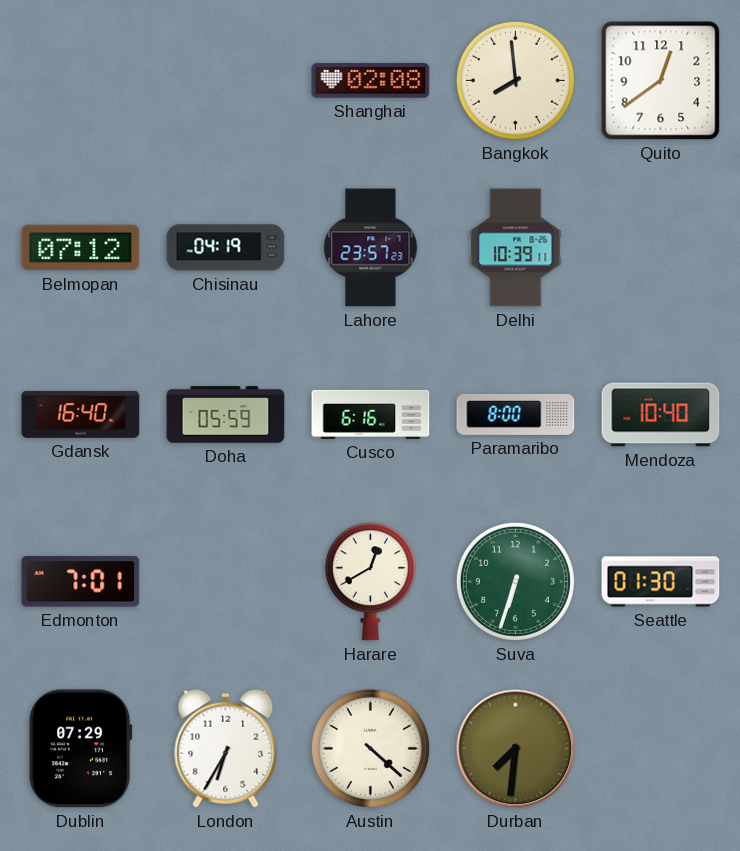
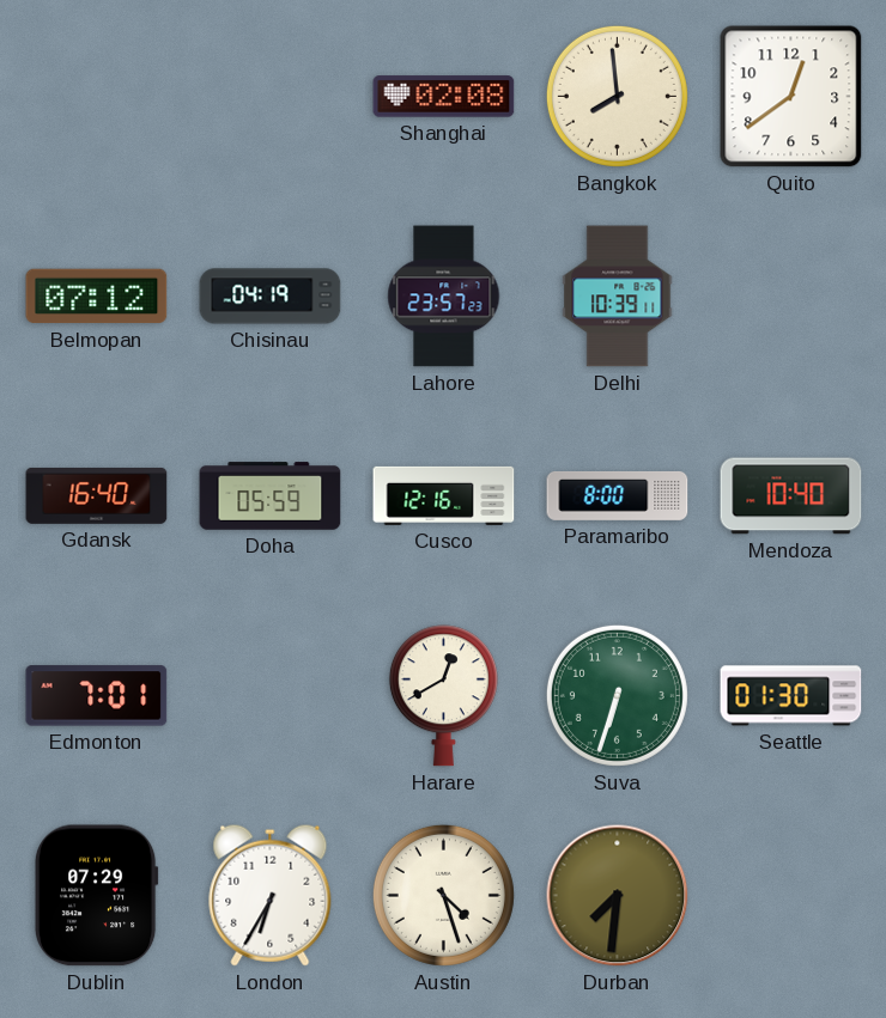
Cusco: 6:16 -> 12:16
Austin: 4:22 -> 4:27
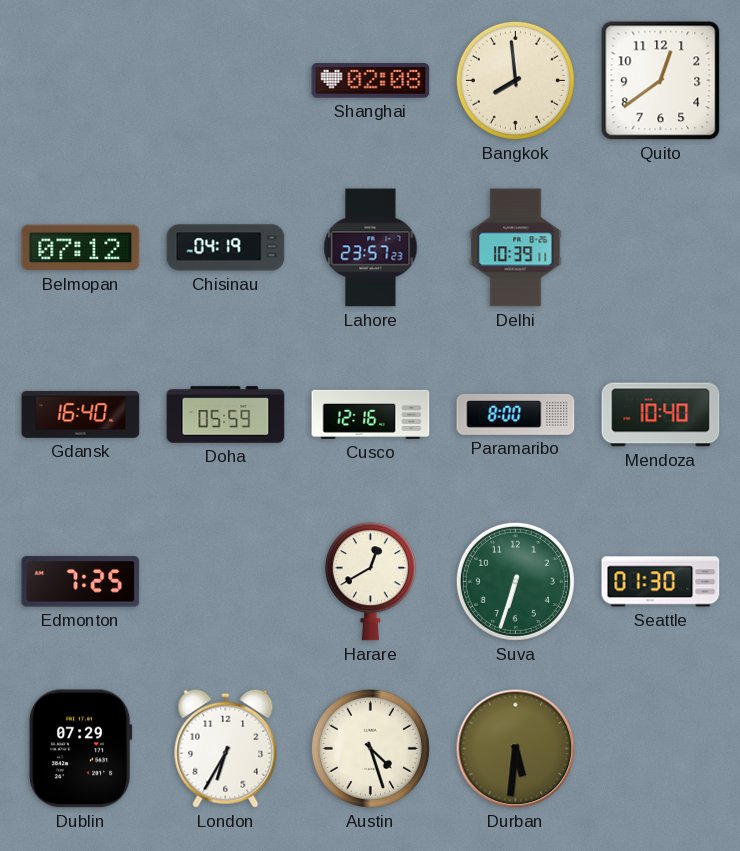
Edmonton: 7:01 -> 7:25
Durban: 7:31 -> 5:31
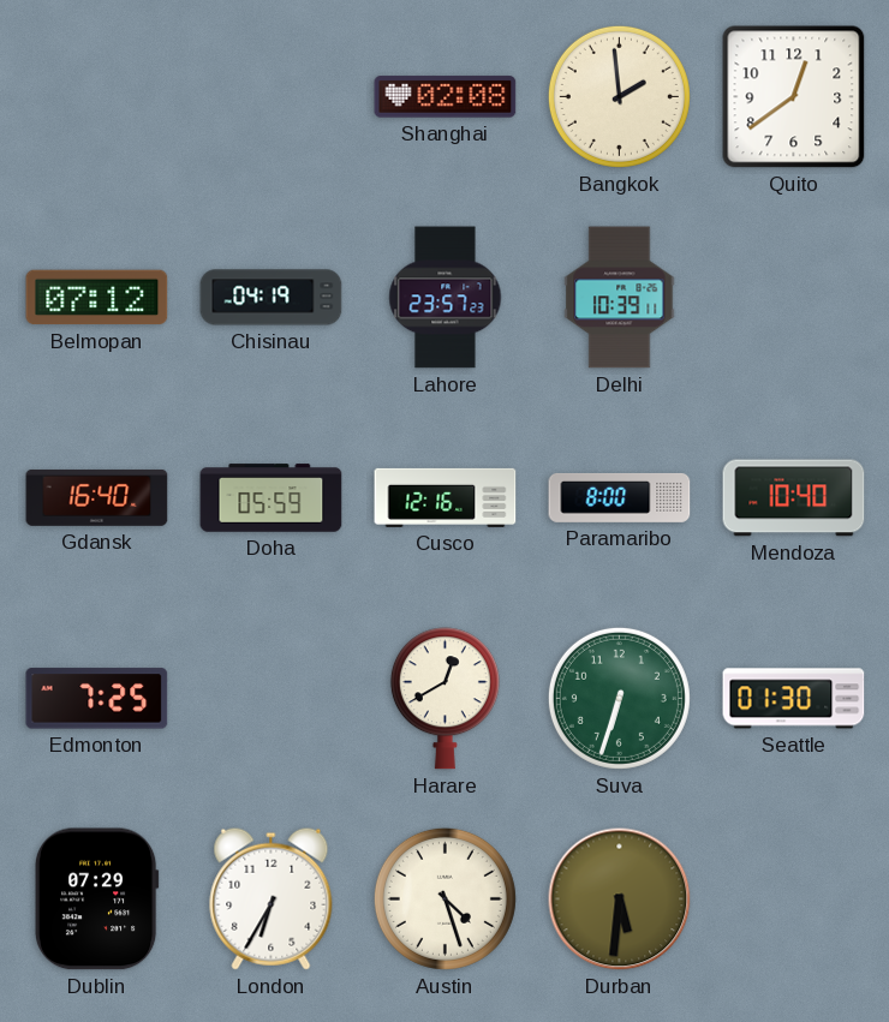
Bangkok: 7:59 -> 1:59
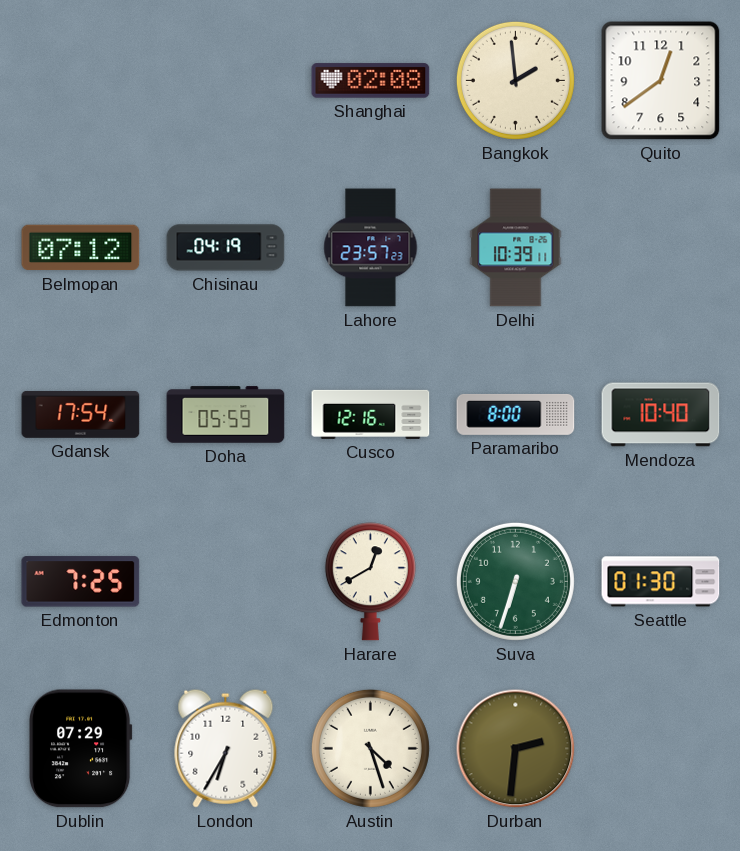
Gdansk: 16:40 -> 17:54
Durban: 5:31 -> 2:31
